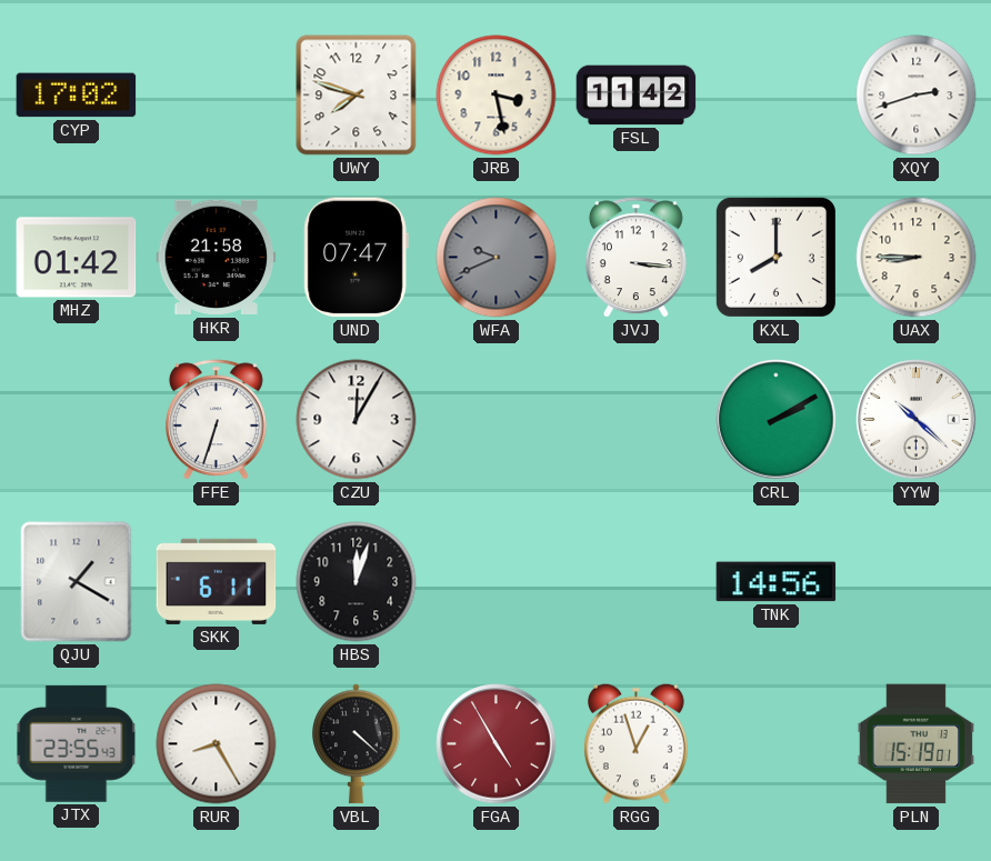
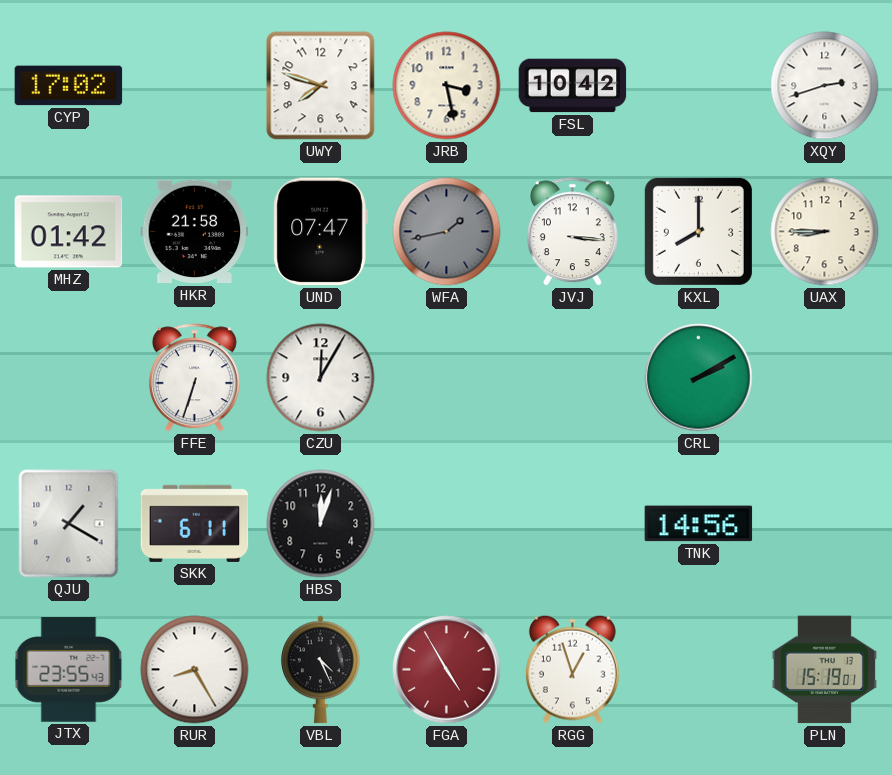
FSL: 11:42 -> 10:42
WFA: 9:41 -> 1:43
YYW: 10:22 -> none
VBL: 4:22 -> 4:26
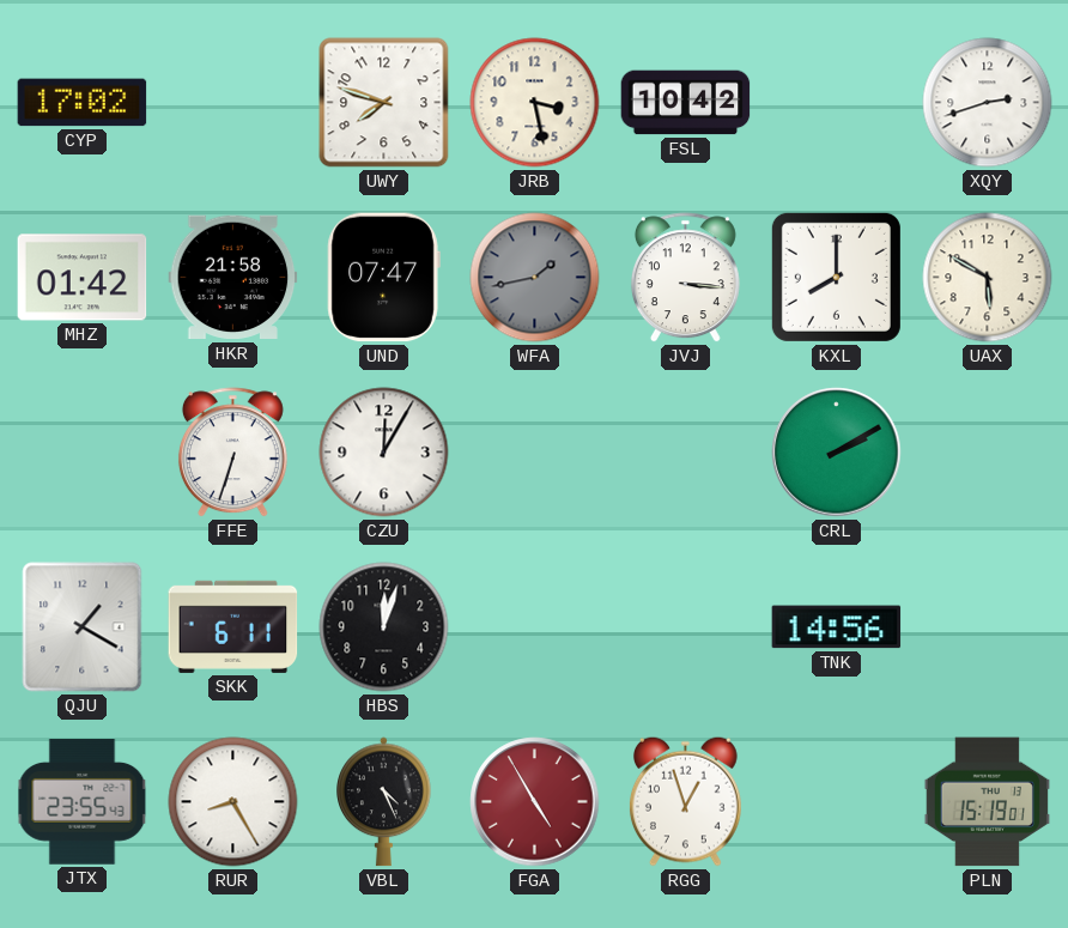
UAX: 8:45 -> 5:50
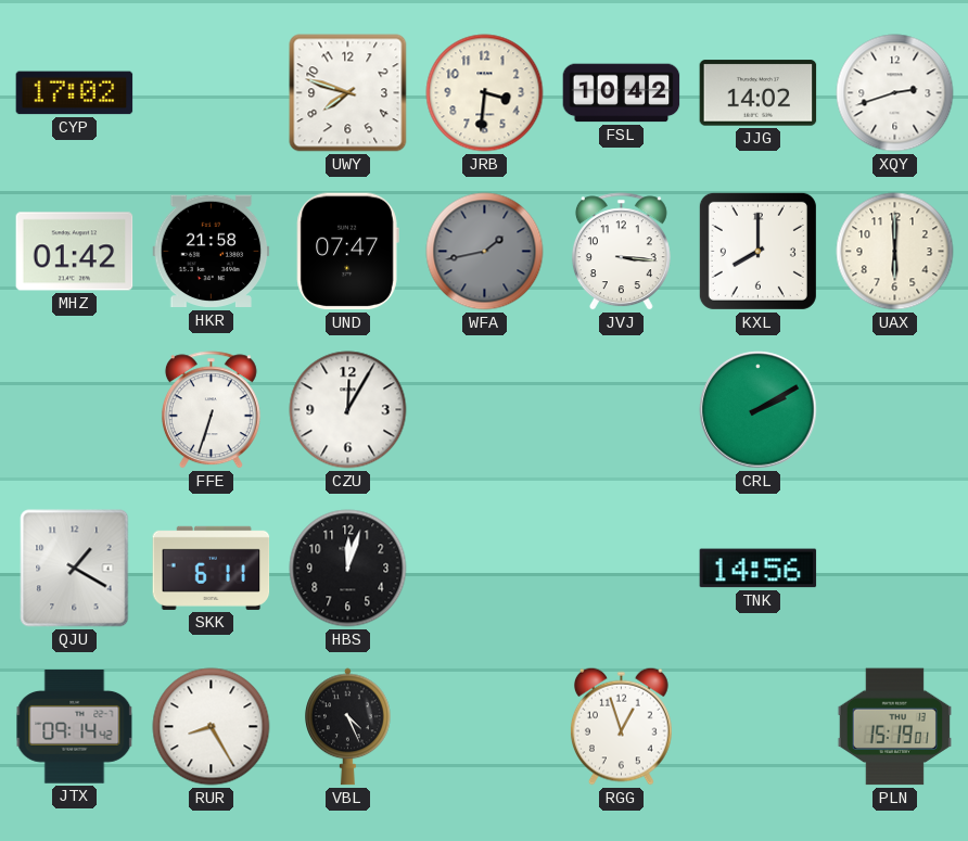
JRB: 3:28 -> 3:31
JJG: none -> 14:02
UAX: 5:50 -> 6:00
JTX: 23:55 -> 09:14
FGA: 4:55 -> none
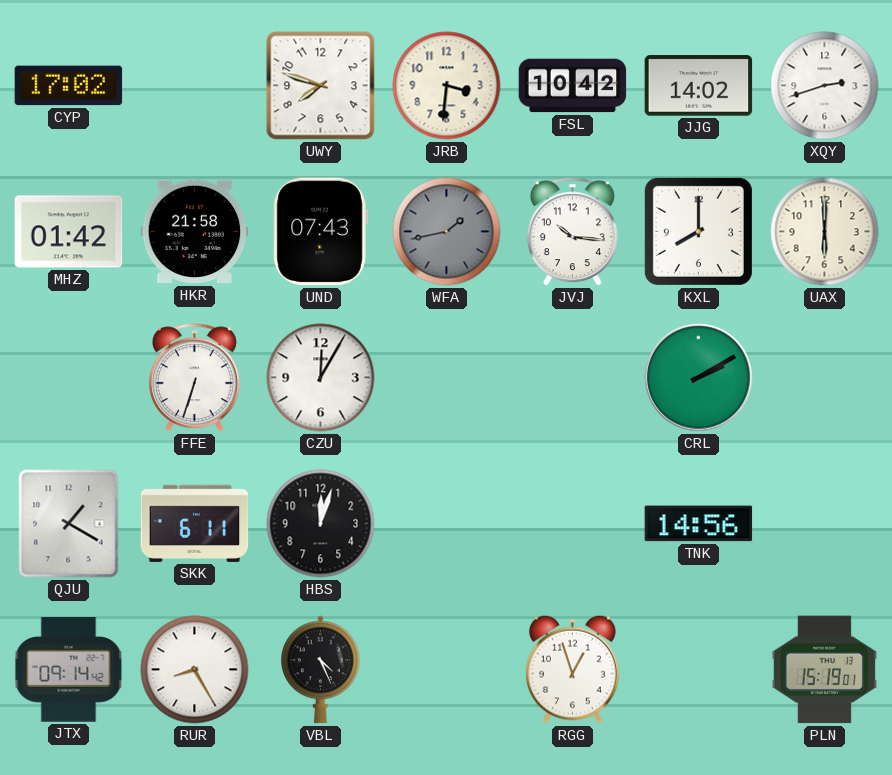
UND: 07:47 -> 07:43
JVJ: 3:16 -> 10:16
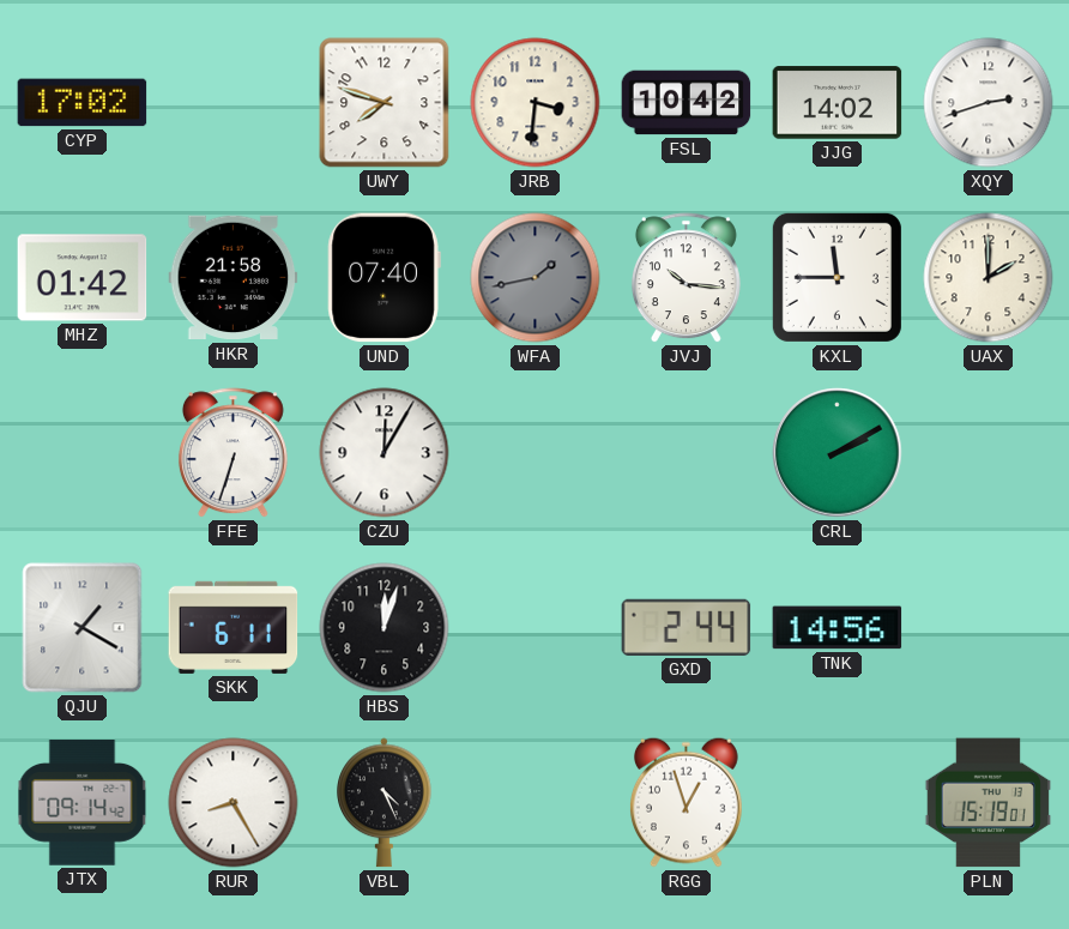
UND: 07:43 -> 07:40
KXL: 8:00 -> 11:45
UAX: 6:00 -> 2:00
GXD: none -> 2:44
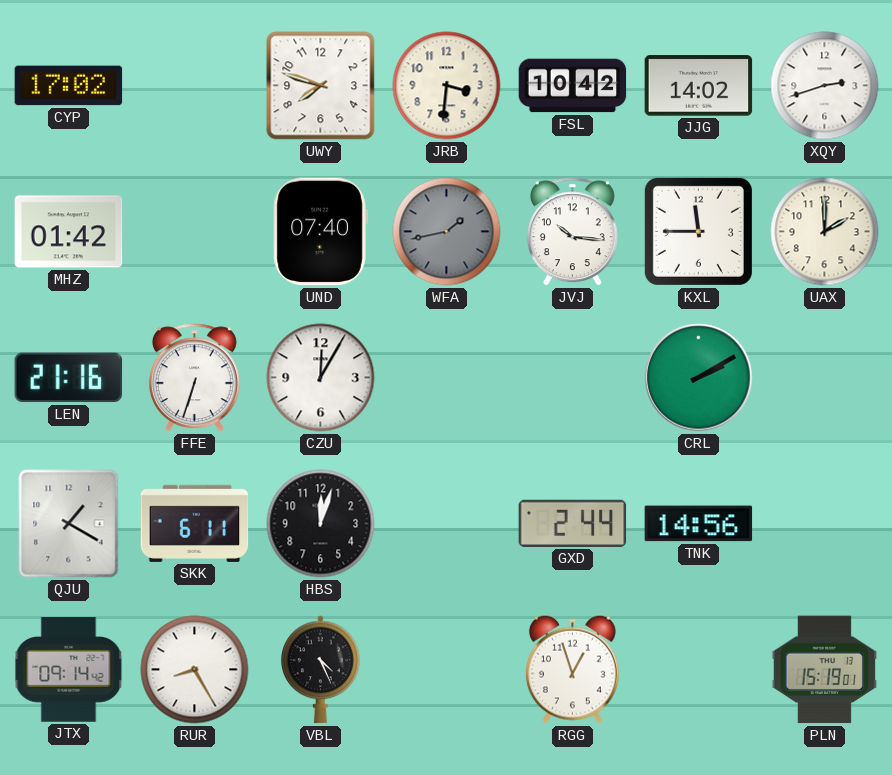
HKR: 21:58 -> none
LEN: none -> 21:16
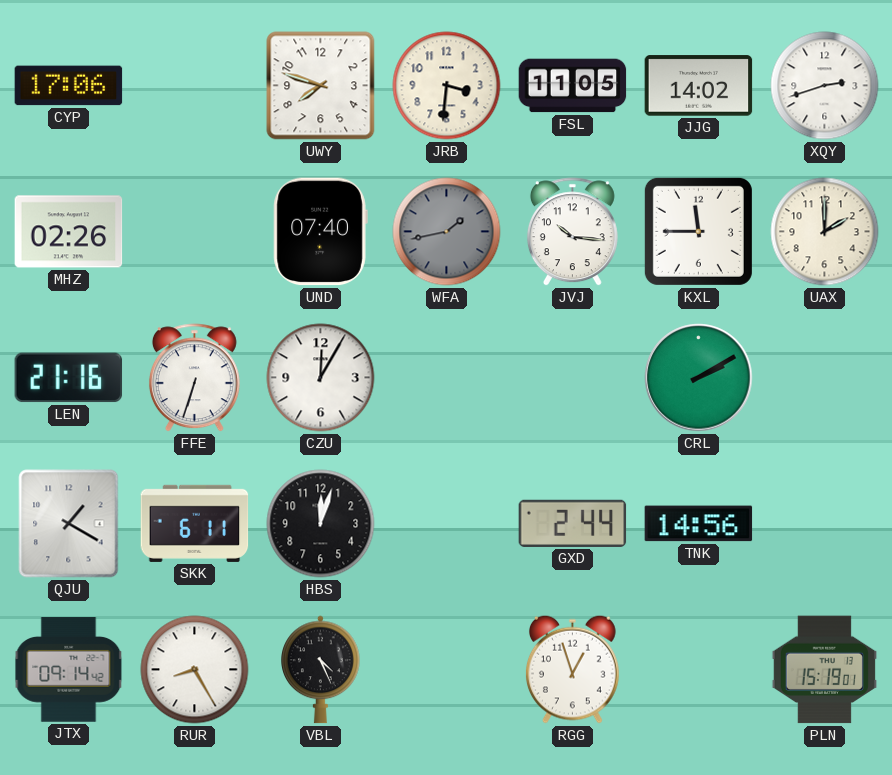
CYP: 17:02 -> 17:06
FSL: 10:42 -> 11:05
MHZ: 01:42 -> 02:26
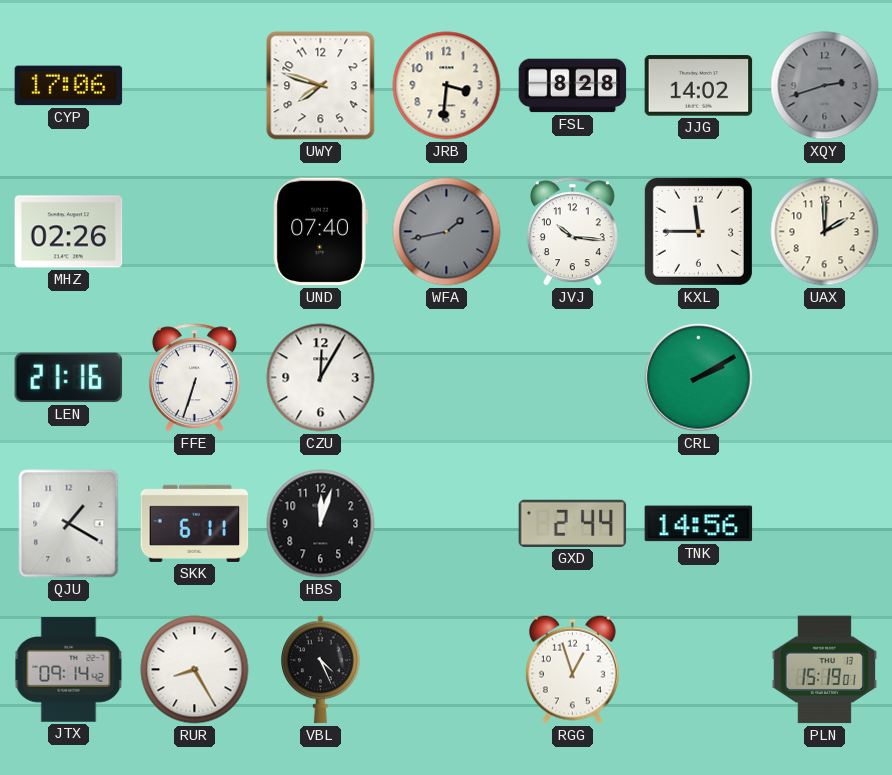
FSL: 11:05 -> 8:28
XQY dial: white -> grey
